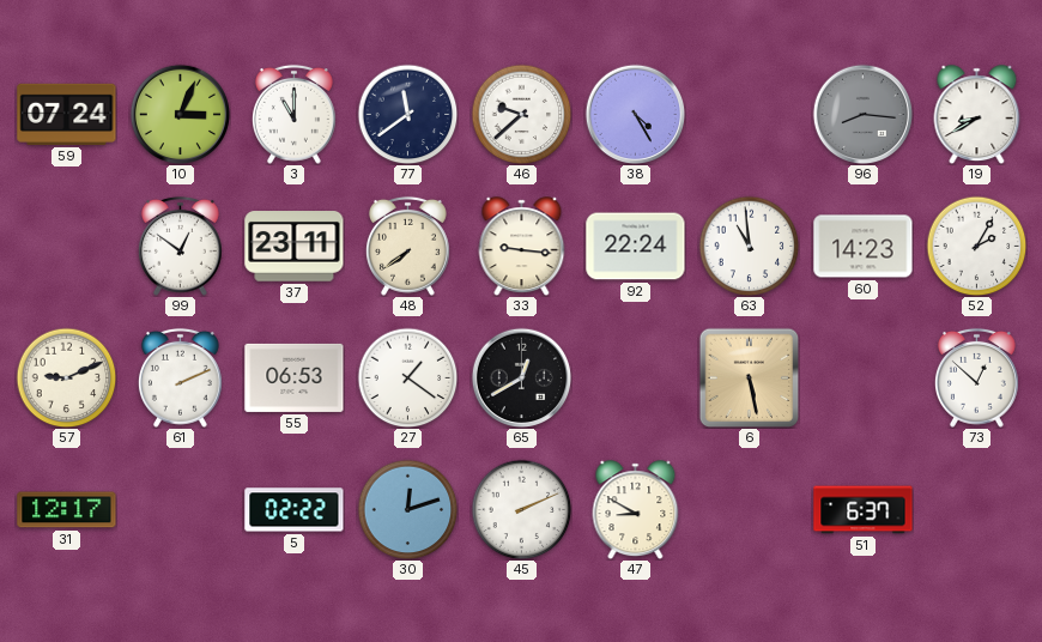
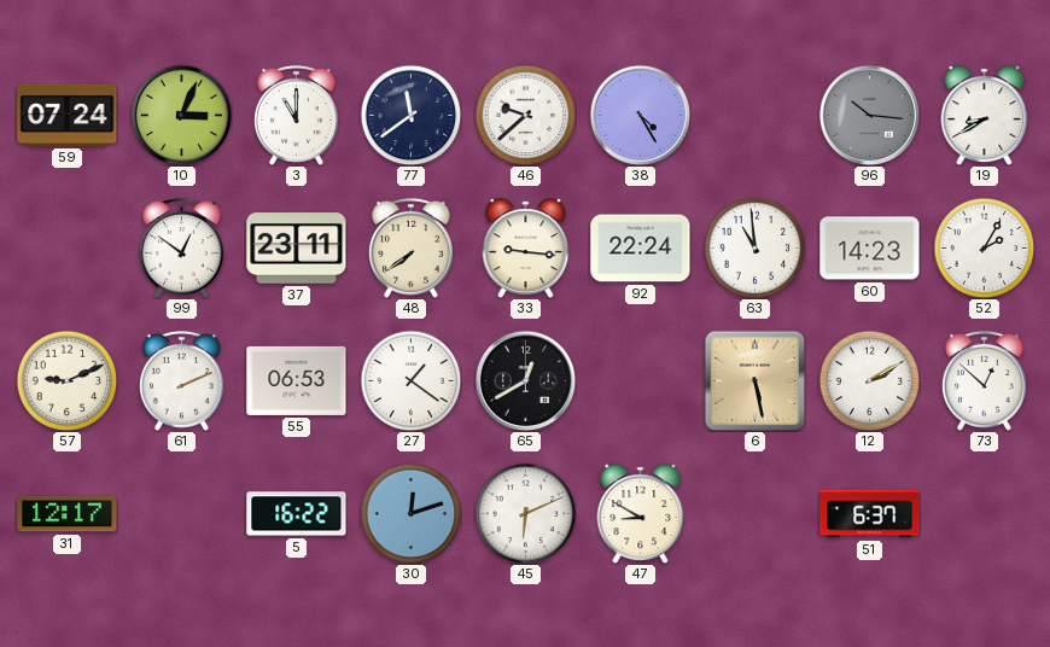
96: 8:16 -> 10:16
12: none -> 2:10
5: 02:22 -> 16:22
45: 2:11 -> 6:11
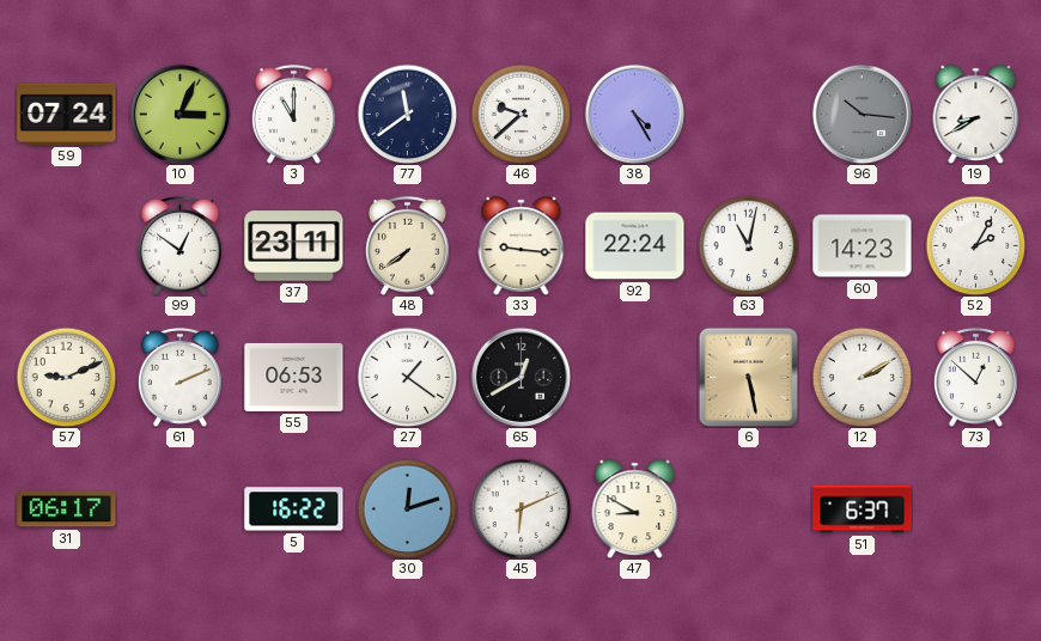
63: 10:59 -> 11:02
31: 12:17 -> 06:17
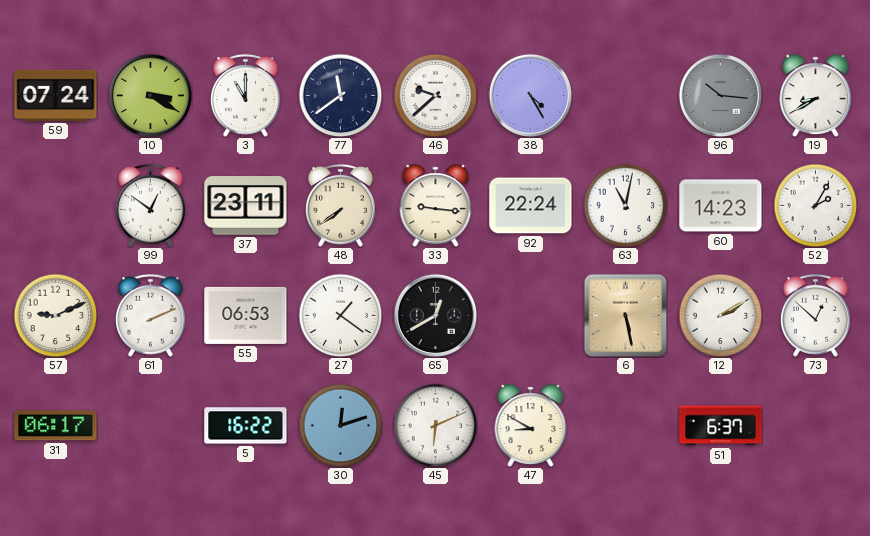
10: 3:04 -> 3:20
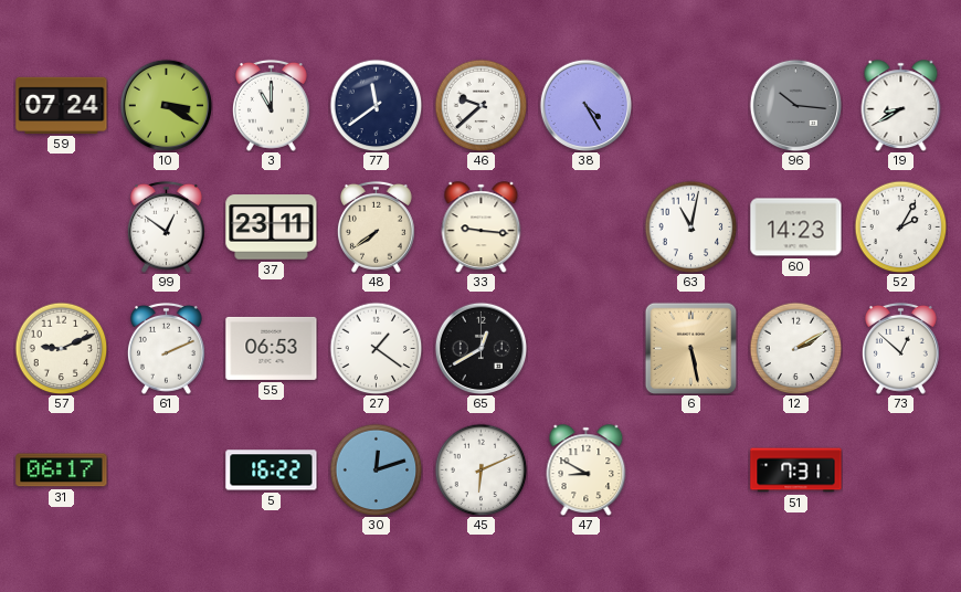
92: 22:24 -> none
51: 6:37 -> 7:31
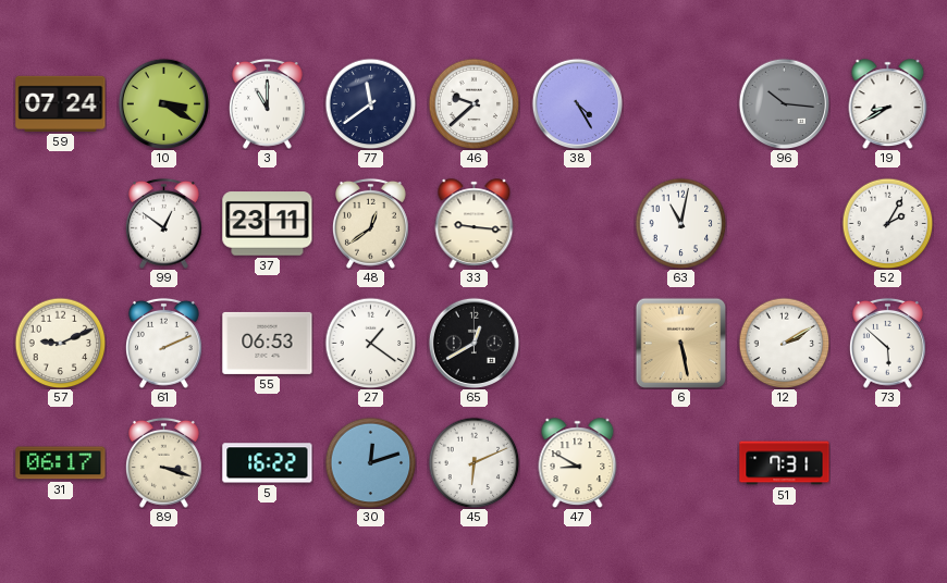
48: 7:39 -> 12:39
60: 14:23 -> none
73: 12:52 -> 5:52
89: none -> 3:18
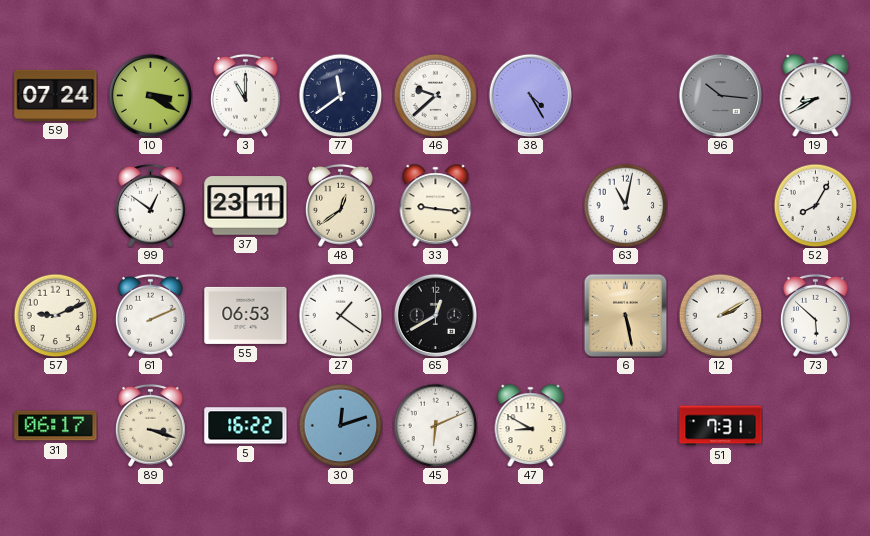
52: 2:05 -> 8:05
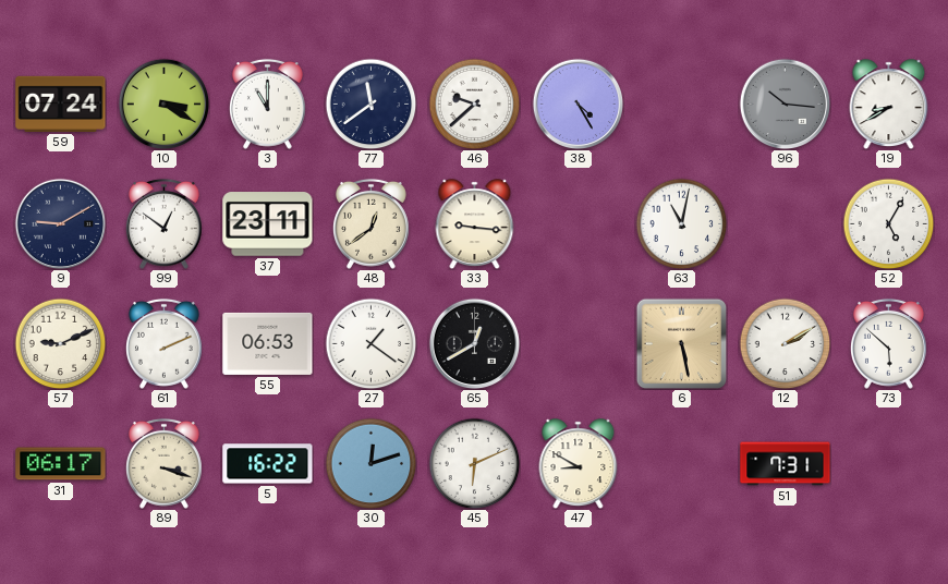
9: none -> 9:10
52: 8:05 -> 5:05
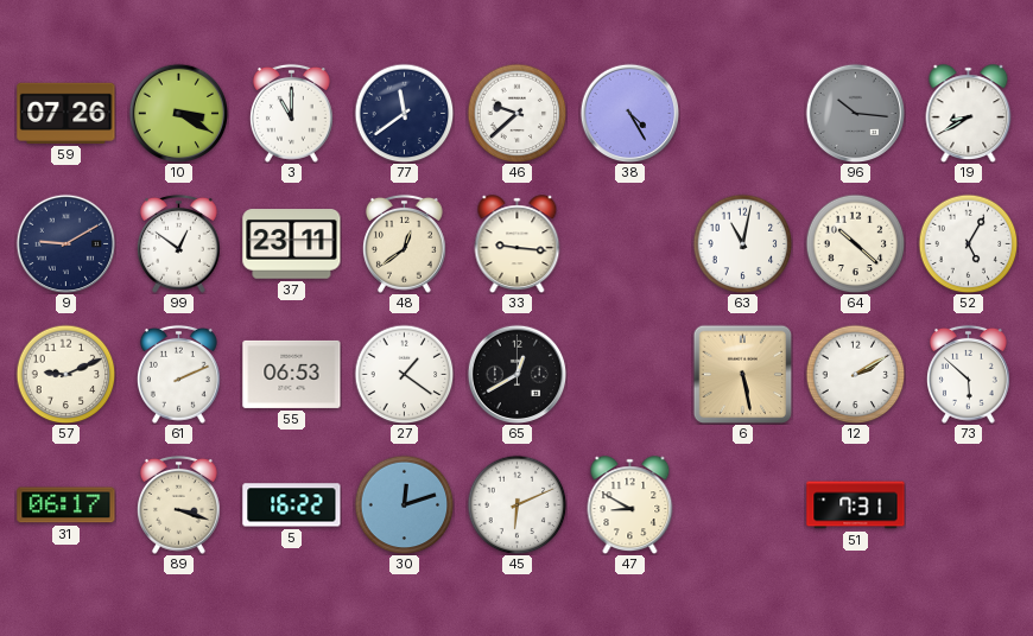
59: 07:24 -> 07:26
64: none -> 10:22
